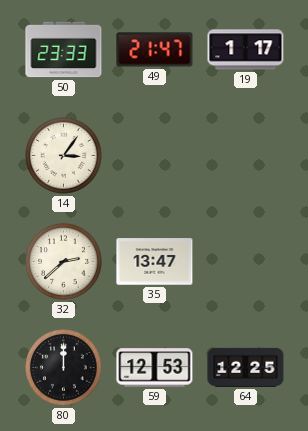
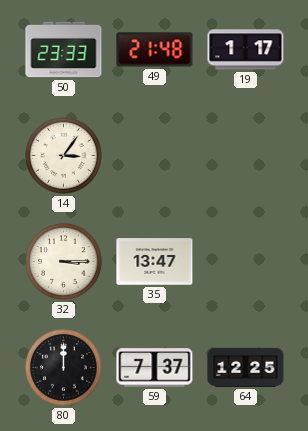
49: 21:47 -> 21:48
32: 2:38 -> 3:15
59: 12:53 -> 7:37
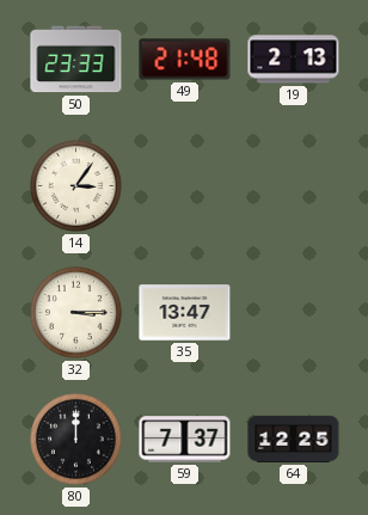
19: 1:17 -> 2:13
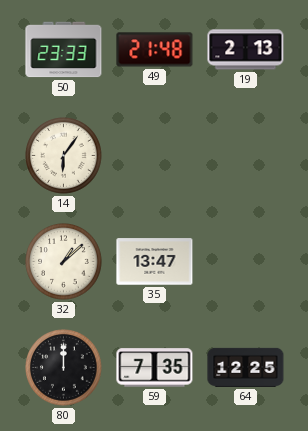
14: 3:06 -> 6:06
32: 3:15 -> 1:08
59: 7:37 -> 7:35
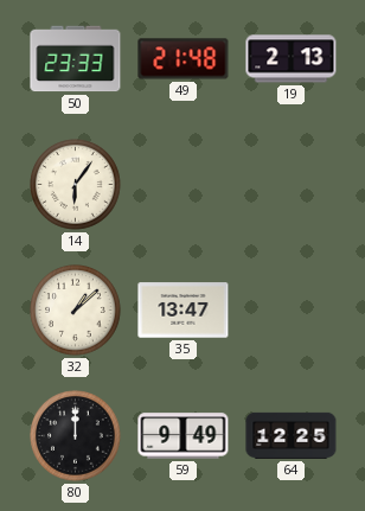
59: 7:35 -> 9:49
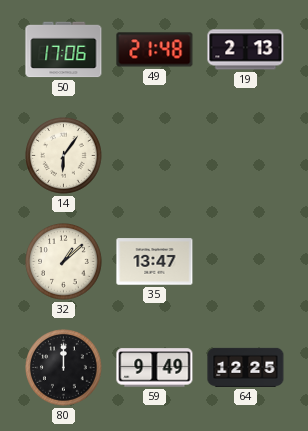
50: 23:33 -> 17:06
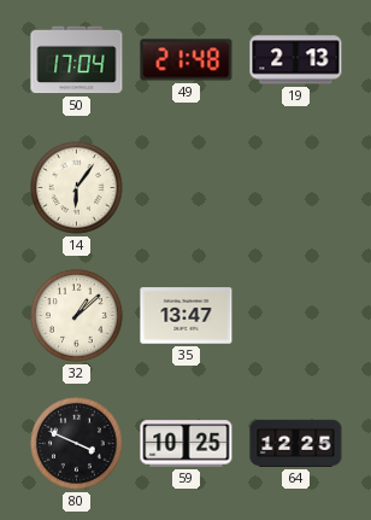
50: 17:06 -> 17:04
80: 12:00 -> 3:49
59: 9:49 -> 10:25
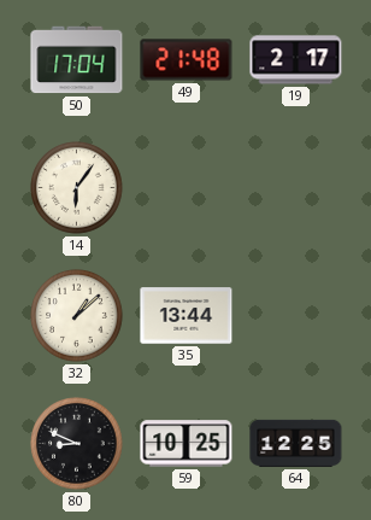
19: 2:13 -> 2:17
35: 13:47 -> 13:44
80: 3:49 -> 8:49
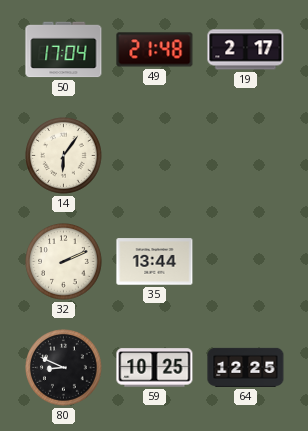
32: 1:08 -> 2:11
